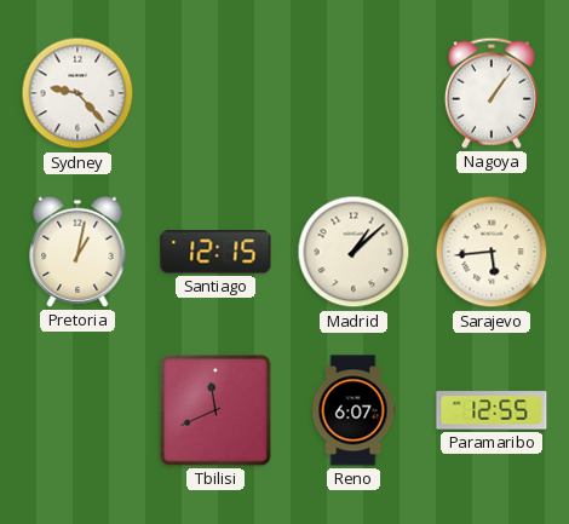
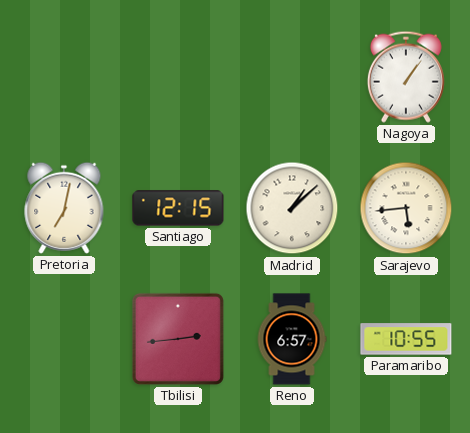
Sydney: 9:23 -> none
Pretoria: 1:02 -> 7:02
Tbilisi: 11:41 -> 2:44
Reno: 6:07 -> 6:57
Paramaribo: 12:55 -> 10:55
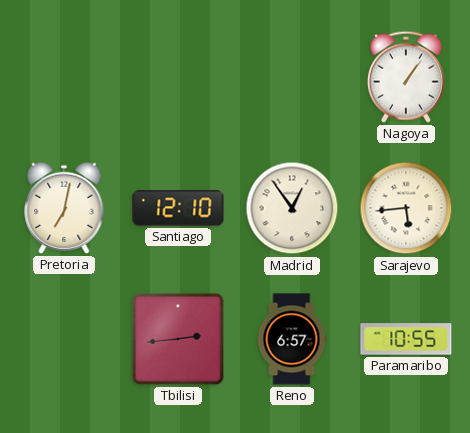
Santiago: 12:15 -> 12:10
Madrid: 1:08 -> 12:54
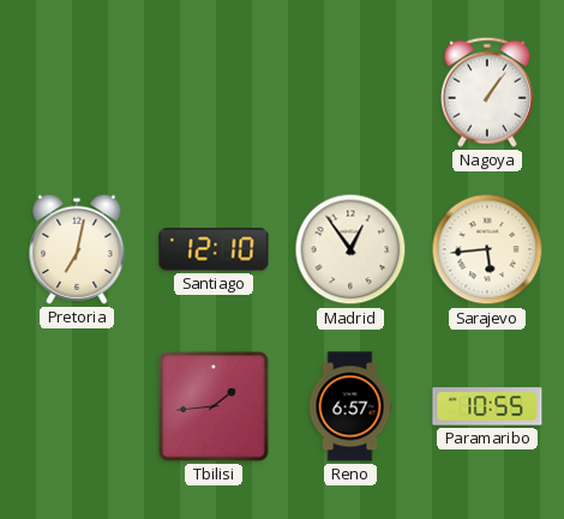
Tbilisi: 2:44 -> 1:44
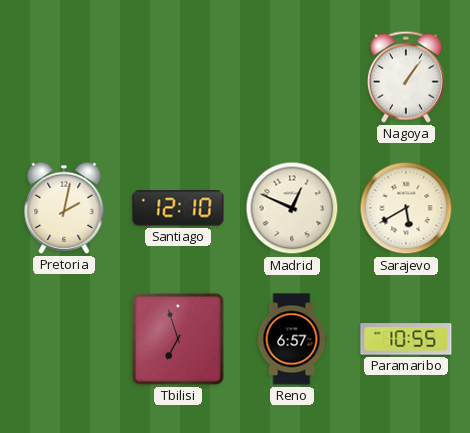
Pretoria: 7:02 -> 2:02
Madrid: 12:54 -> 12:49
Sarajevo: 5:44 -> 5:40
Tbilisi: 1:44 -> 6:57
